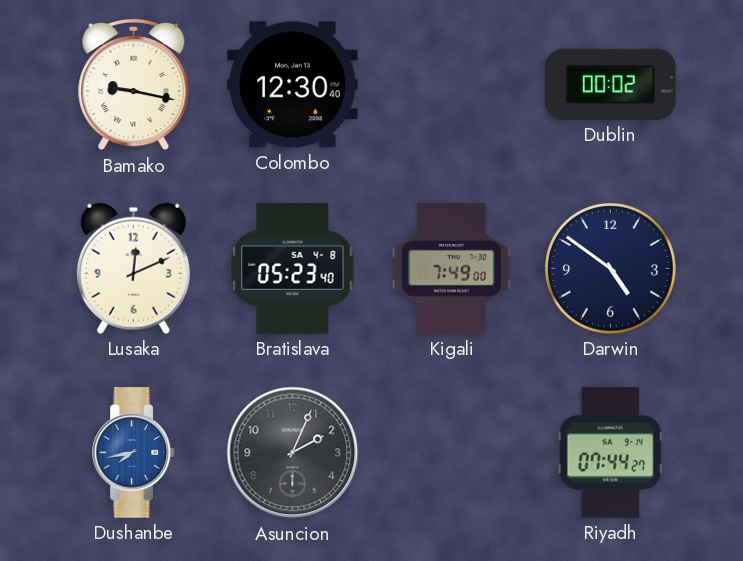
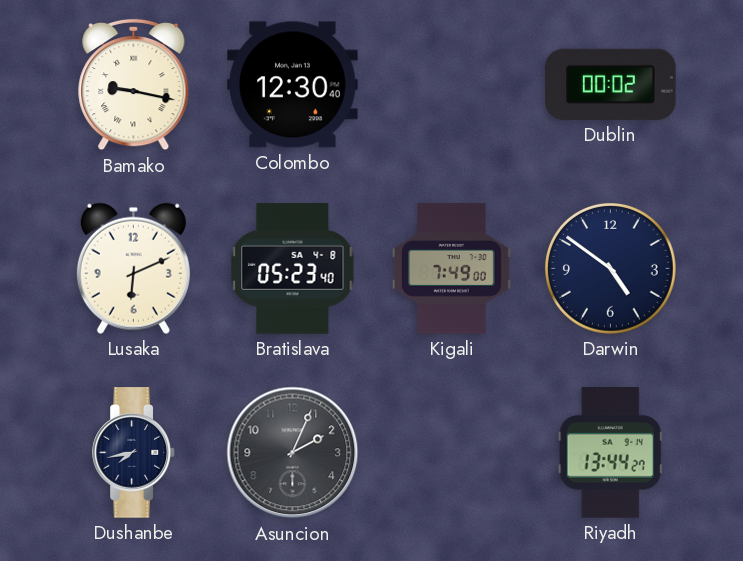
Lusaka: 12:11 -> 6:11
Dushanbe dial: blue -> navy
Riyadh: 07:44 -> 13:44
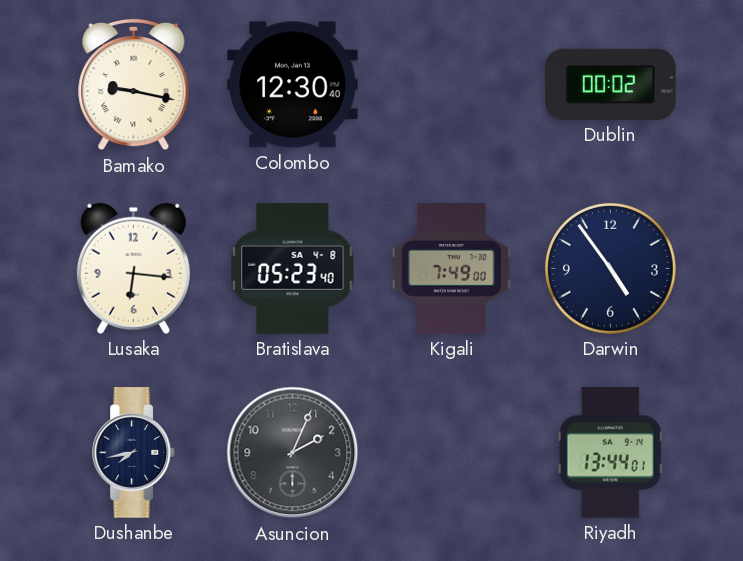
Lusaka: 6:11 -> 6:16
Darwin: 4:51 -> 4:54
Riyadh: 13:44:27 -> 13:44:01
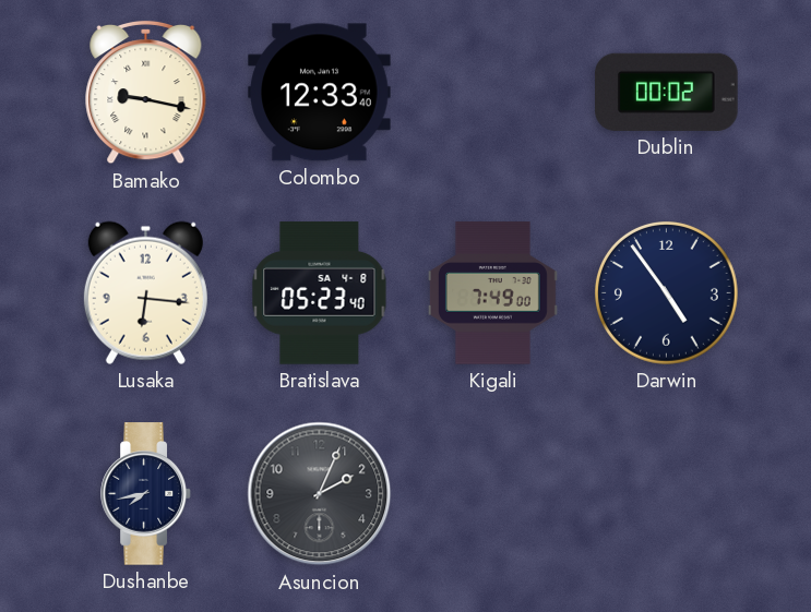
Colombo: 12:30 -> 12:33
Riyadh: 13:44 -> none
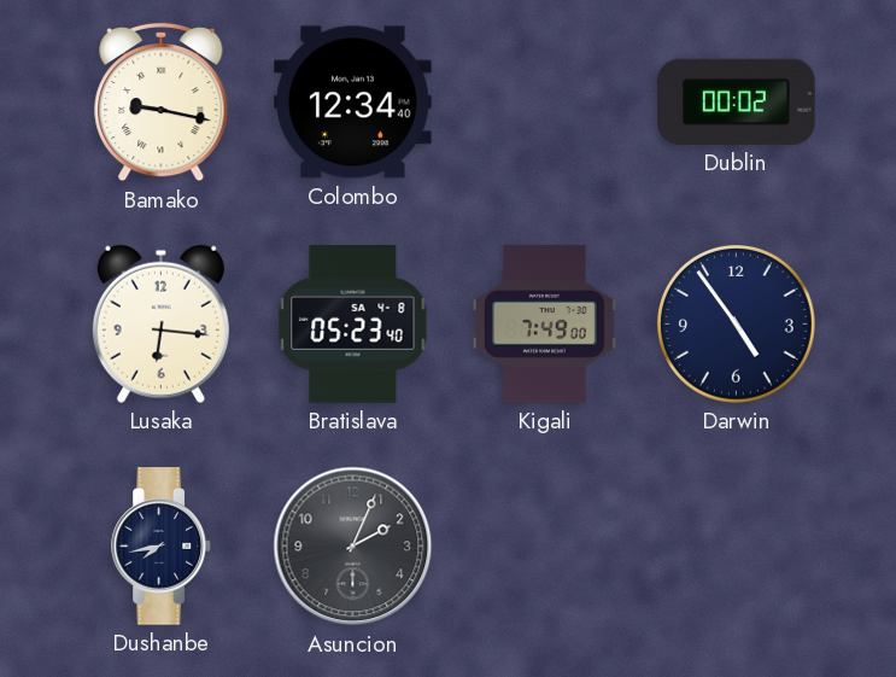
Colombo: 12:33 -> 12:34
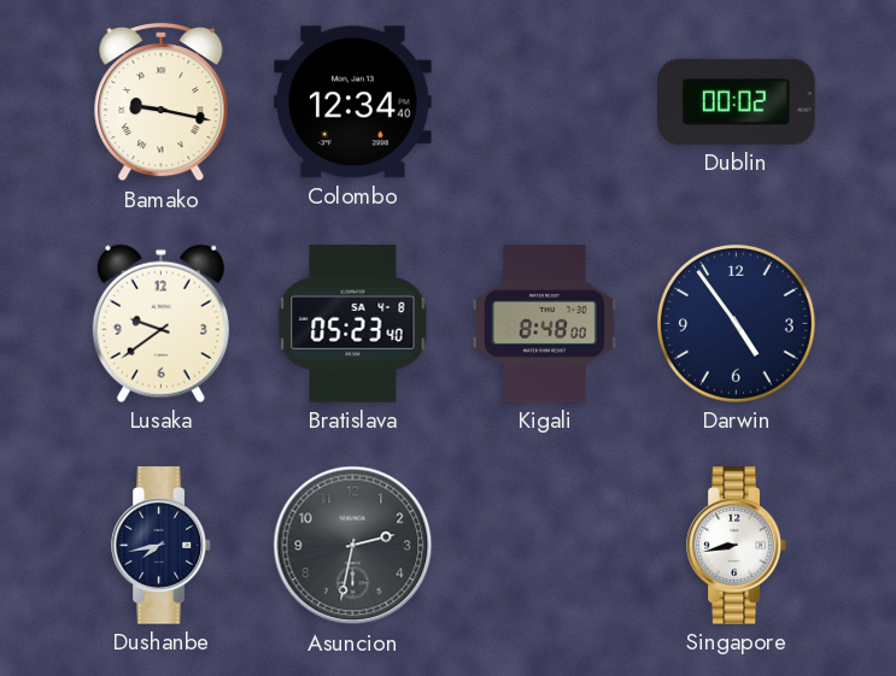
Lusaka: 6:16 -> 9:39
Kigali: 7:49 -> 8:48
Asuncion: 2:04 -> 2:32
Singapore: none -> 8:43
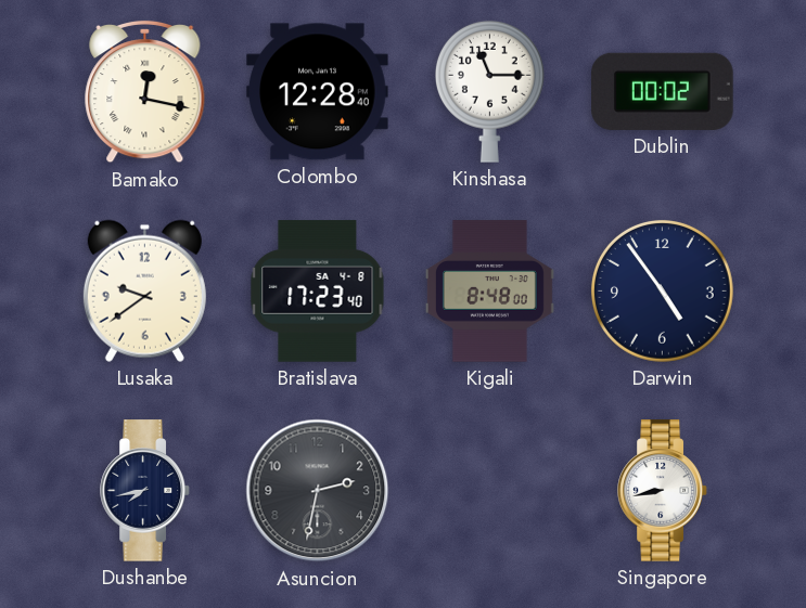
Bamako: 9:17 -> 12:17
Colombo: 12:34 -> 12:28
Kinshasa: none -> 11:15
Bratislava: 05:23 -> 17:23
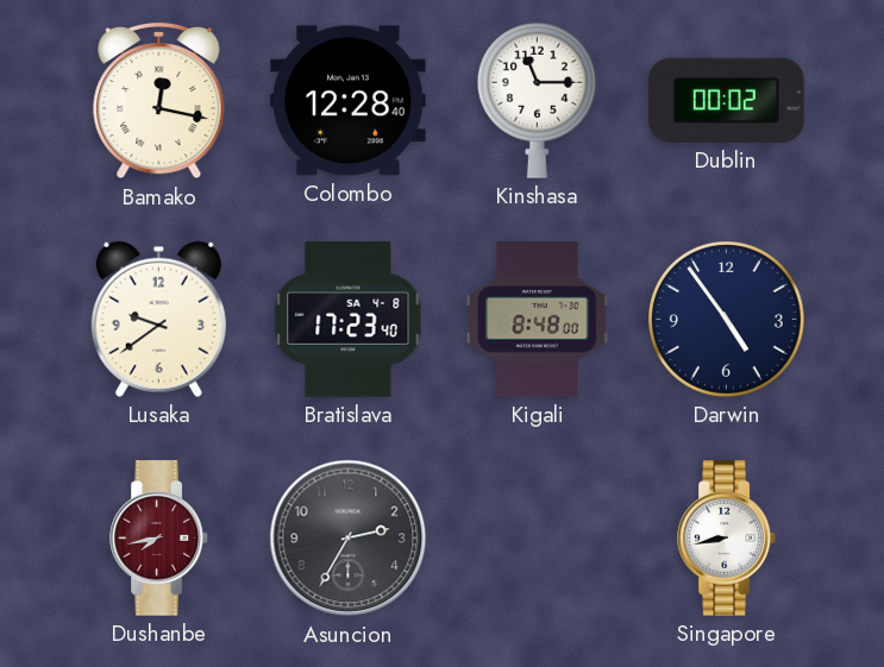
Dushanbe dial: navy -> burgundy
Asuncion: 2:32 -> 2:35
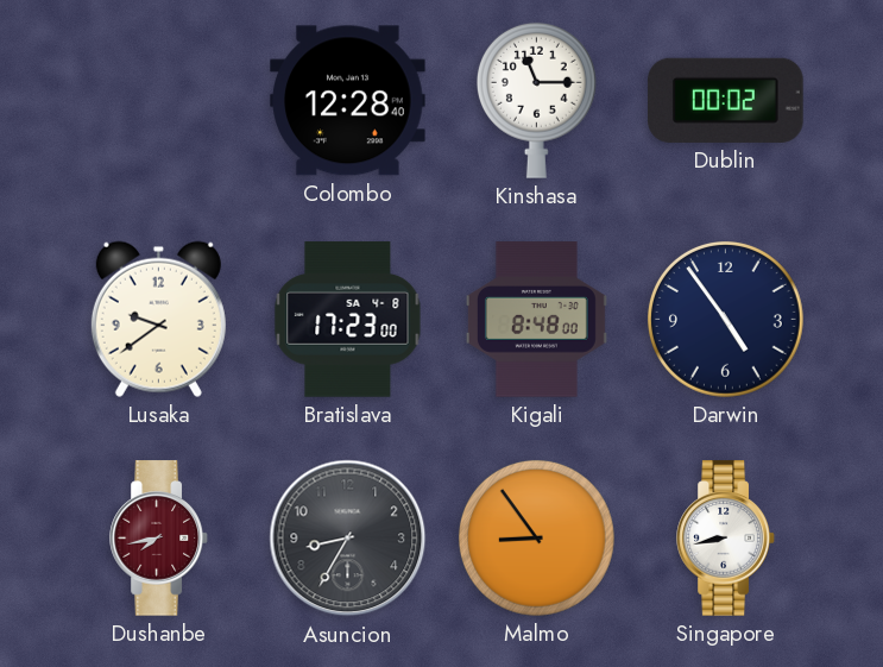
Bamako: 12:17 -> none
Bratislava: 17:23:40 -> 17:23:00
Asuncion: 2:35 -> 8:35
Malmo: none -> 8:54
